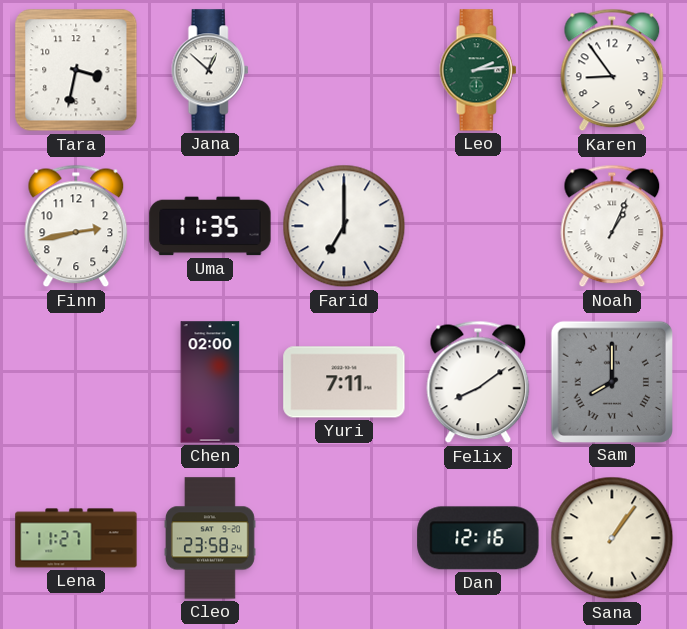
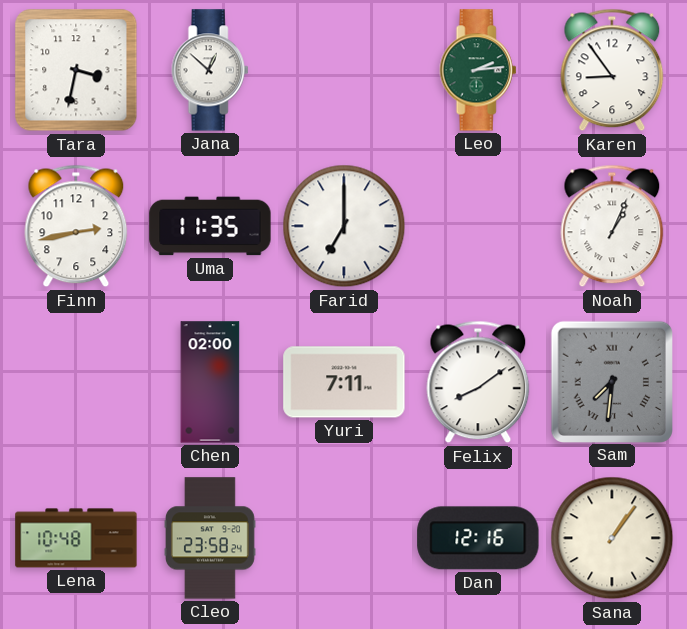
Sam: 8:00 -> 7:31
Lena: 11:27 -> 10:48
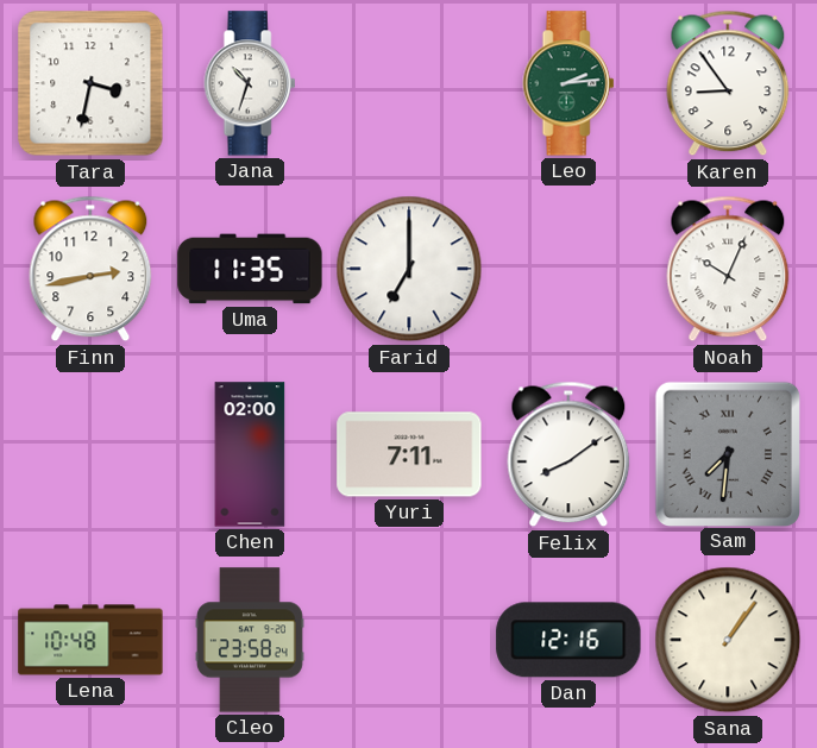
Jana: 12:52 -> 10:33
Noah: 1:04 -> 10:04
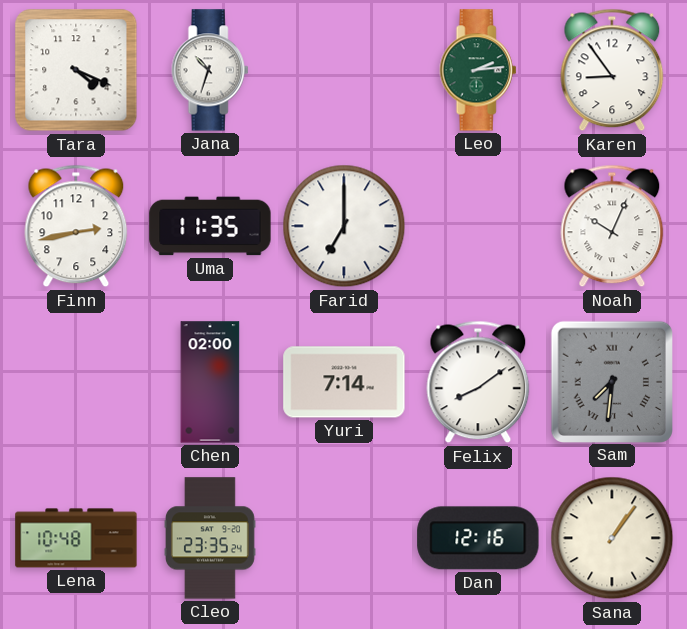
Tara: 3:32 -> 4:19
Yuri: 7:11 -> 7:14
Cleo: 23:58 -> 23:35
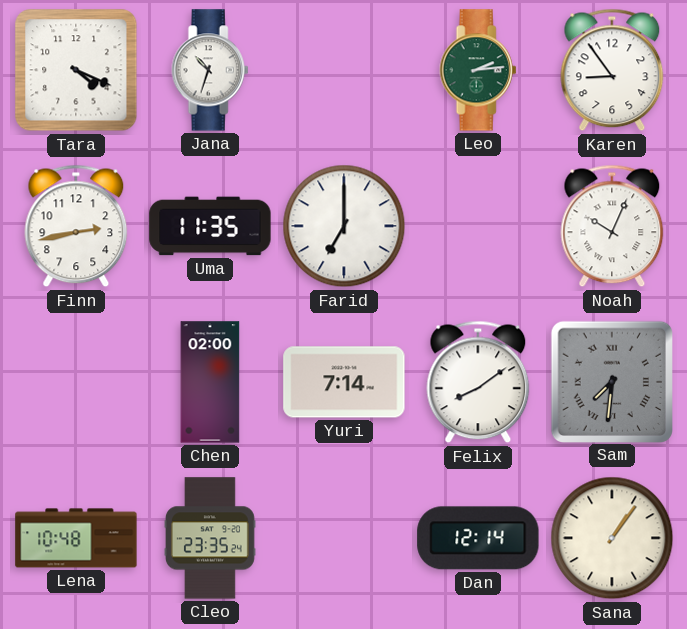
Dan: 12:16 -> 12:14
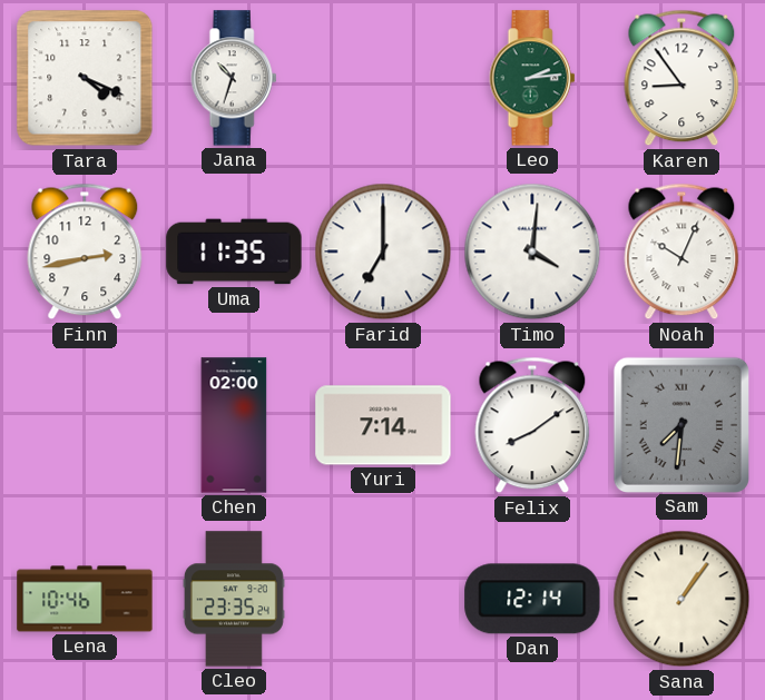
Timo: none -> 4:01
Lena: 10:48 -> 10:46
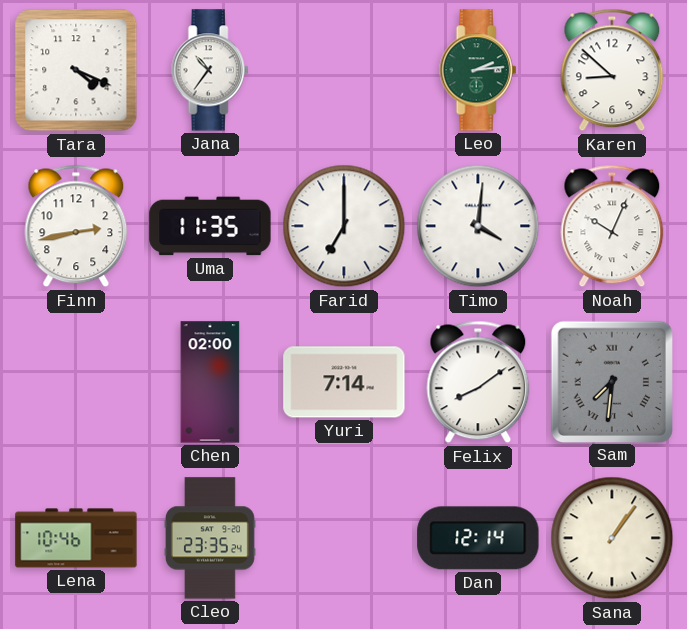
Jana: 10:33 -> 10:36
Karen: 8:54 -> 8:52
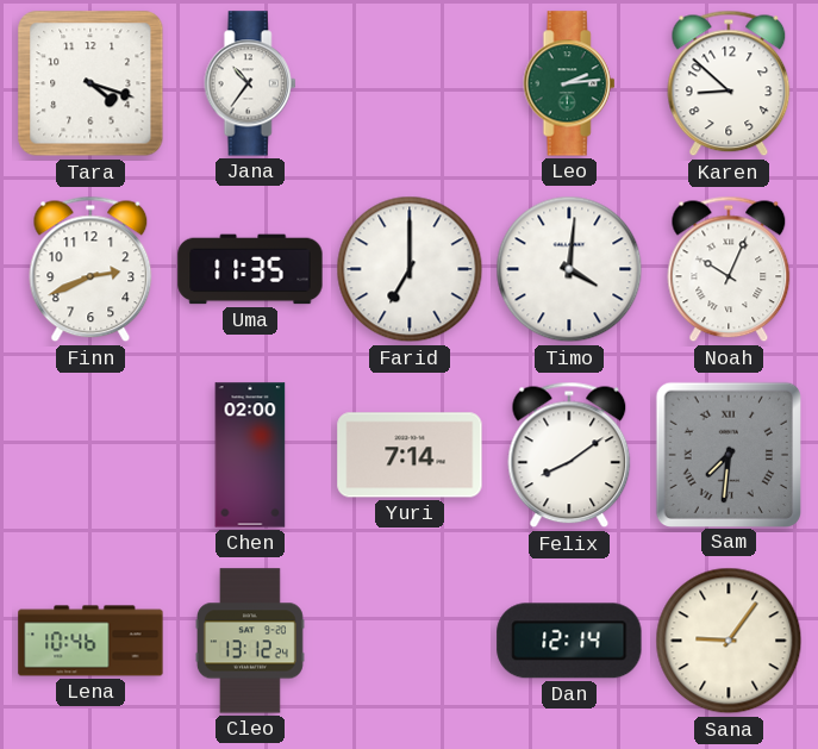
Tara: 4:19 -> 4:18
Finn: 2:43 -> 2:41
Cleo: 23:35 -> 13:12
Sana: 1:06 -> 9:06
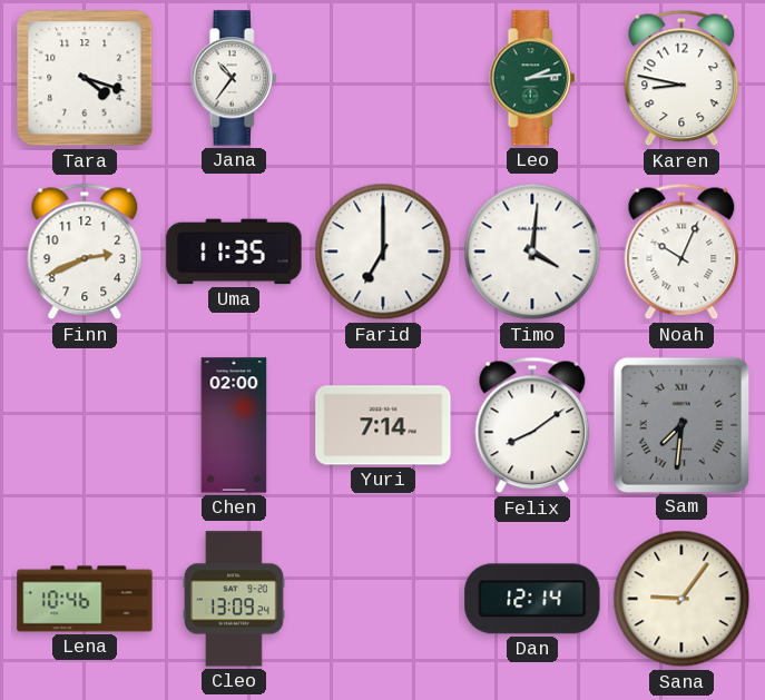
Karen: 8:52 -> 8:47
Cleo: 13:12 -> 13:09
